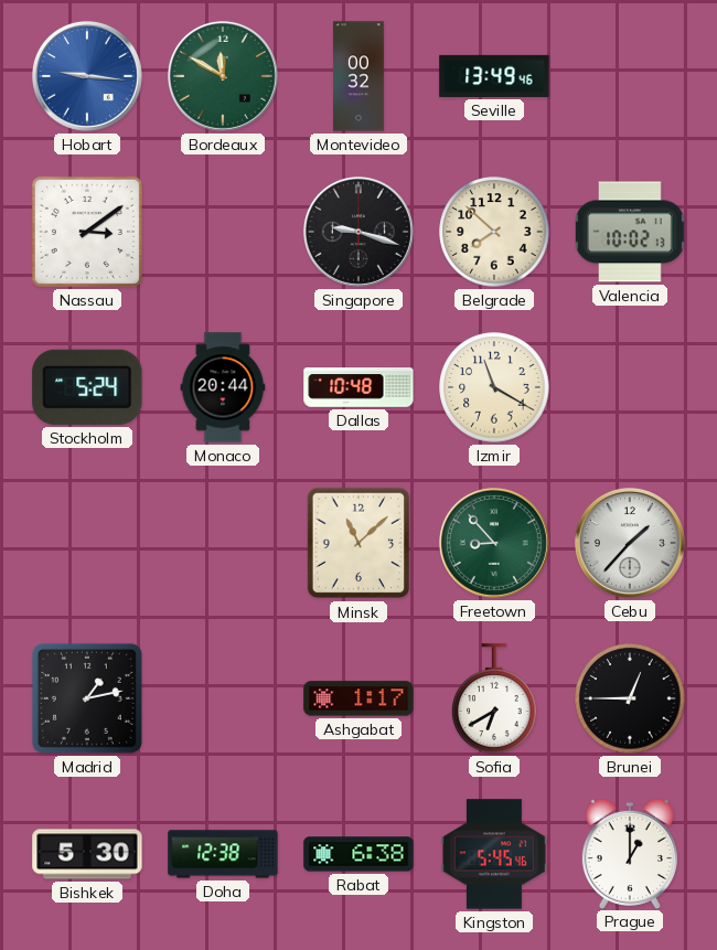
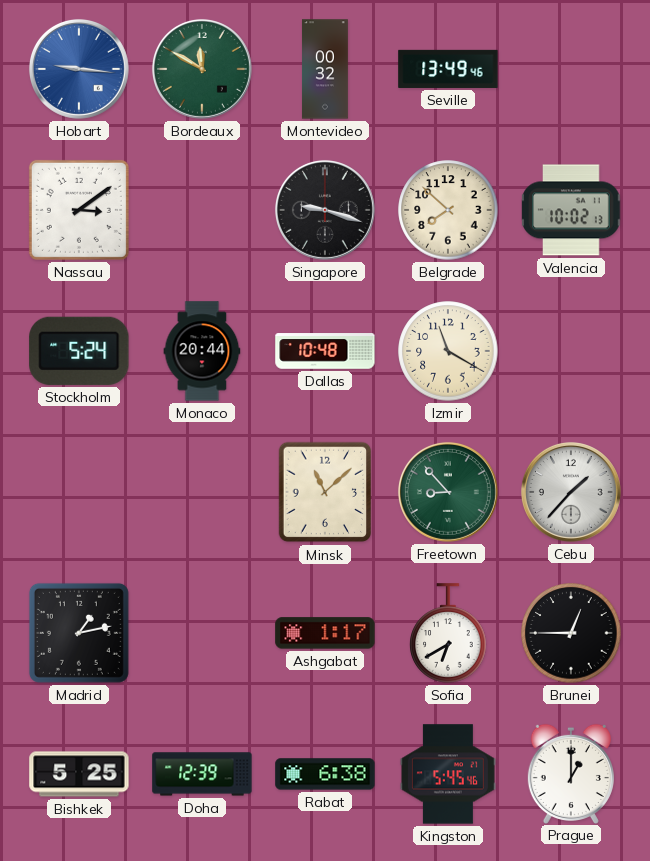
Bishkek: 5:30 -> 5:25
Doha: 12:38 -> 12:39
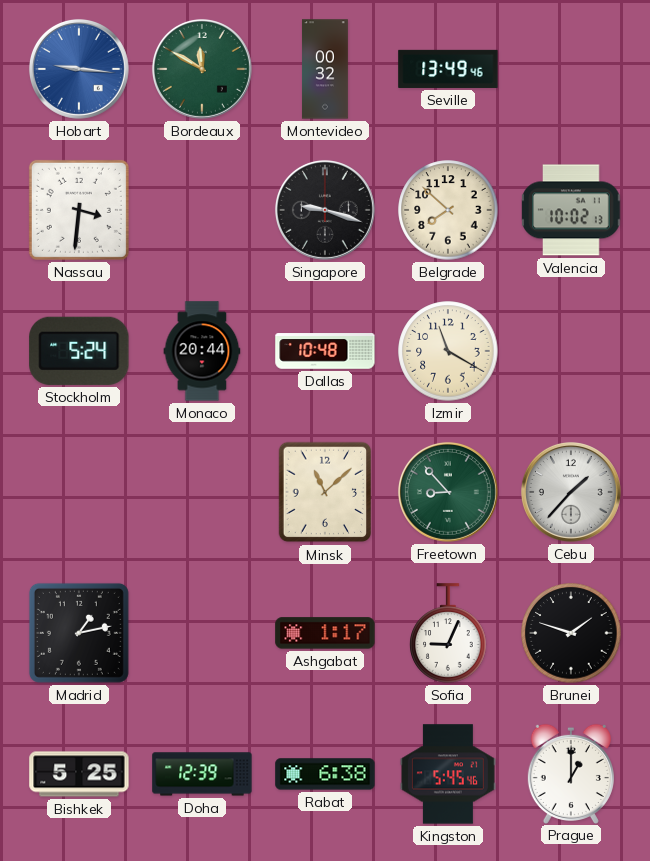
Nassau: 3:09 -> 3:31
Sofia: 6:40 -> 9:04
Brunei: 12:45 -> 1:48
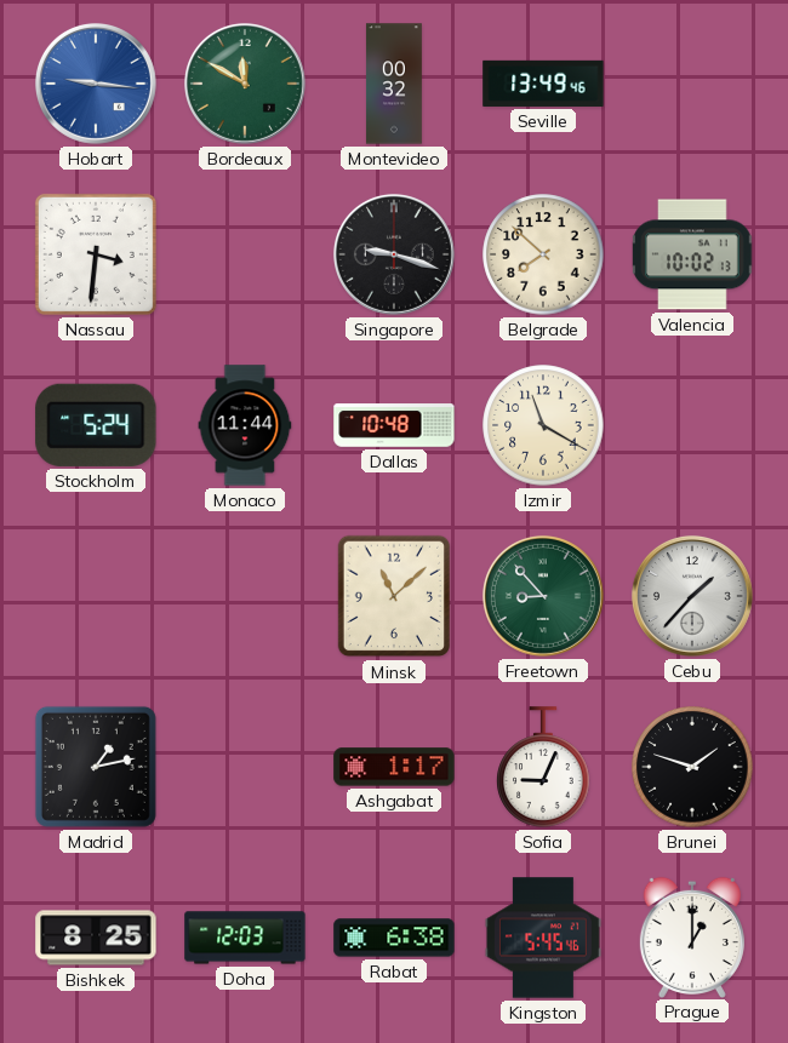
Monaco: 20:44 -> 11:44
Bishkek: 5:25 -> 8:25
Doha: 12:39 -> 12:03
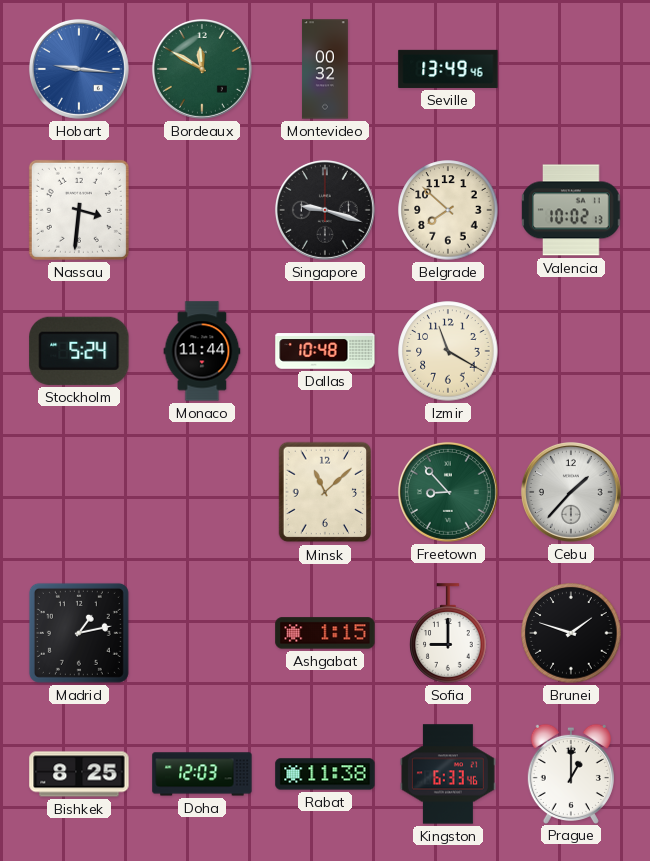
Ashgabat: 1:17 -> 1:15
Sofia: 9:04 -> 9:00
Rabat: 6:38 -> 11:38
Kingston: 5:45 -> 6:33
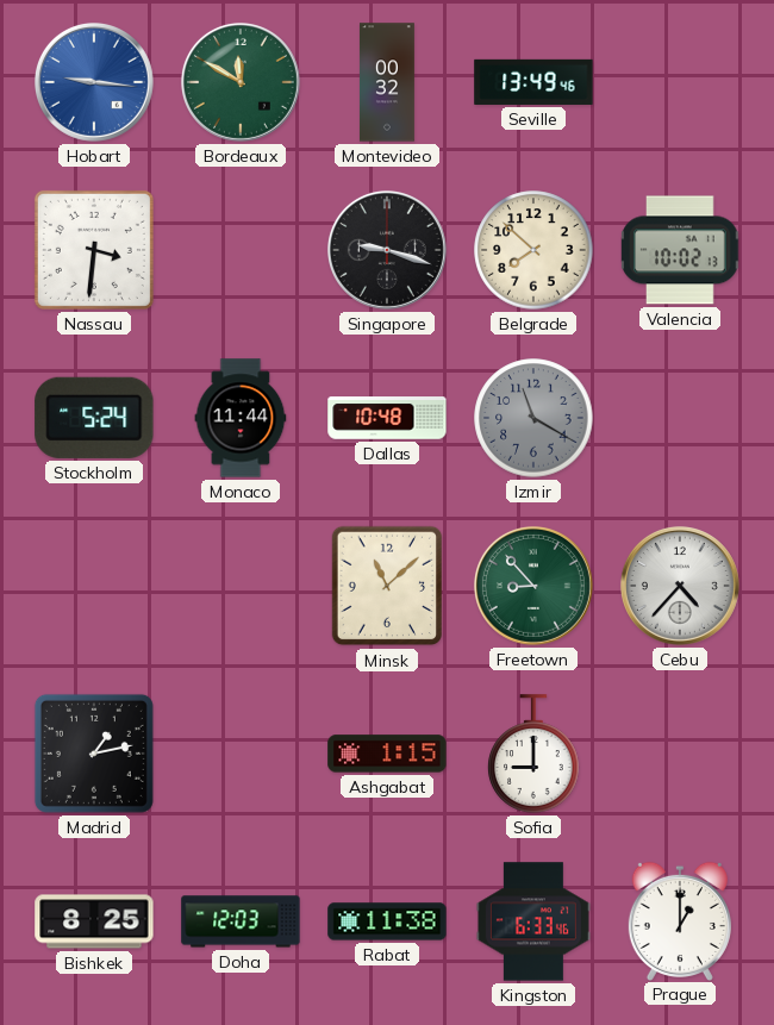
Izmir dial: cream -> grey
Cebu: 1:37 -> 4:37
Brunei: 1:48 -> none
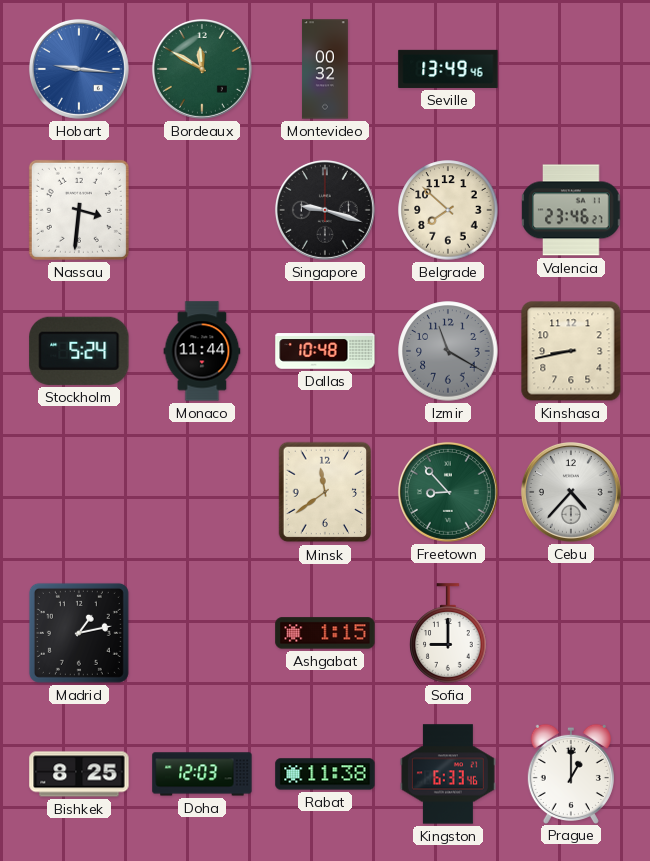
Valencia: 10:02 -> 23:46
Kinshasa: none -> 8:43
Minsk: 11:08 -> 11:39
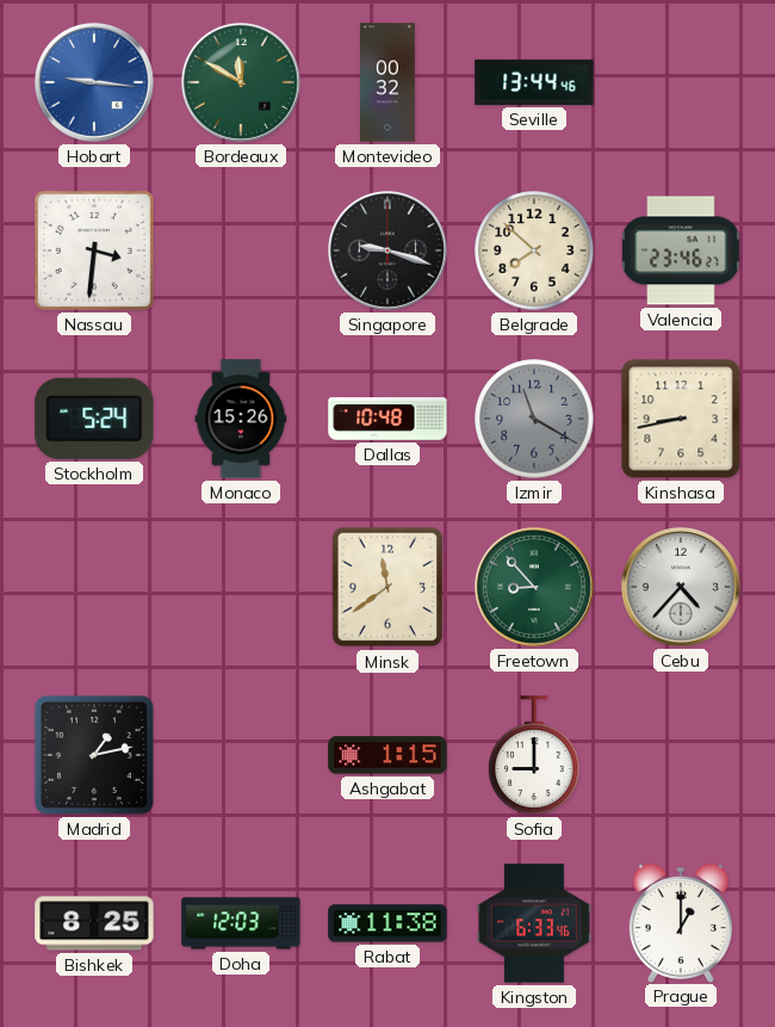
Seville: 13:49 -> 13:44
Monaco: 11:44 -> 15:26
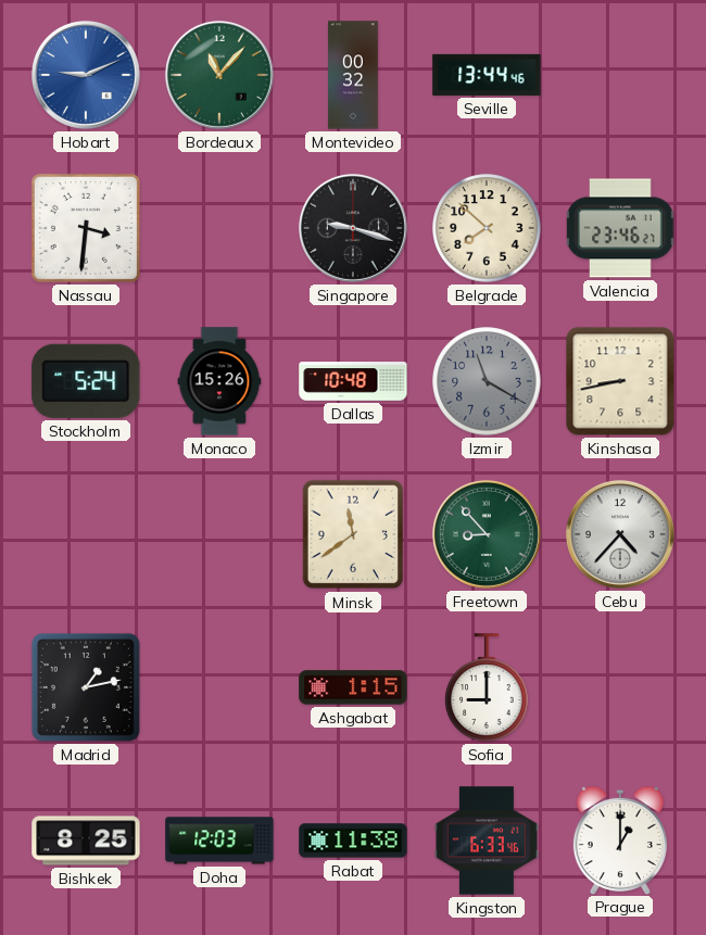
Hobart: 9:16 -> 9:11
Bordeaux: 11:50 -> 11:07
